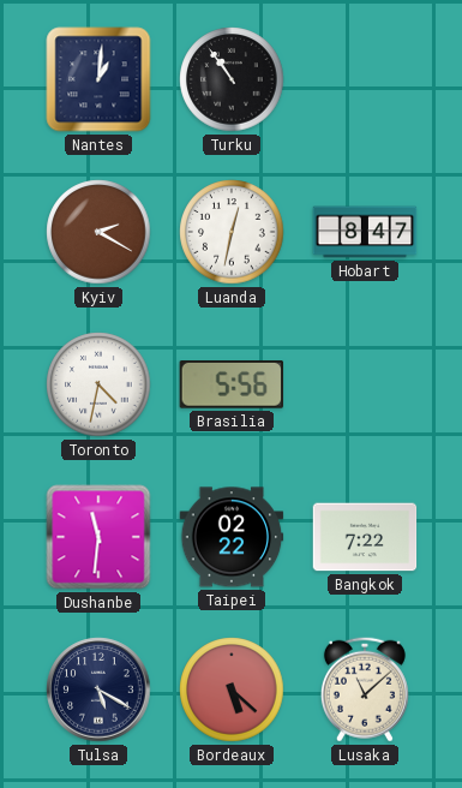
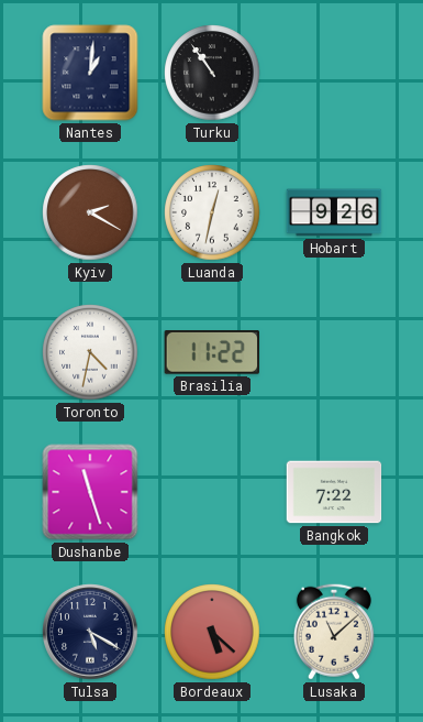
Hobart: 8:47 -> 9:26
Brasilia: 5:56 -> 11:22
Dushanbe: 11:31 -> 11:27
Taipei: 02:22 -> none
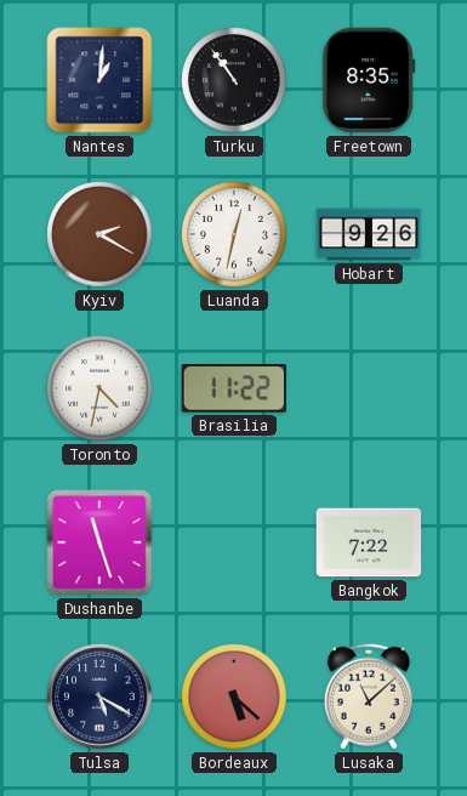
Freetown: none -> 8:35
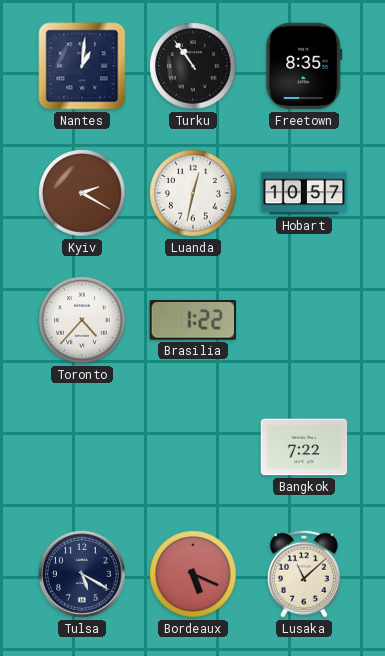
Hobart: 9:26 -> 10:57
Toronto: 4:32 -> 4:37
Brasilia: 11:22 -> 1:22
Dushanbe: 11:27 -> none
Bordeaux: 5:22 -> 5:19
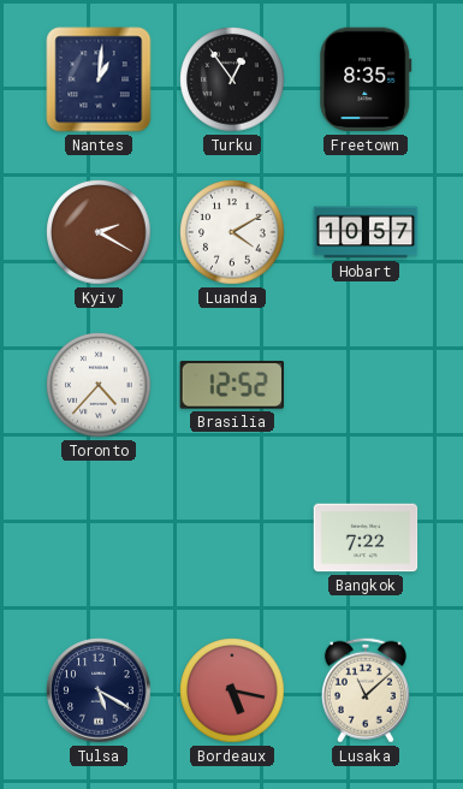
Turku: 10:54 -> 12:54
Luanda: 12:32 -> 4:10
Brasilia: 1:22 -> 12:52
Bordeaux: 5:19 -> 5:17
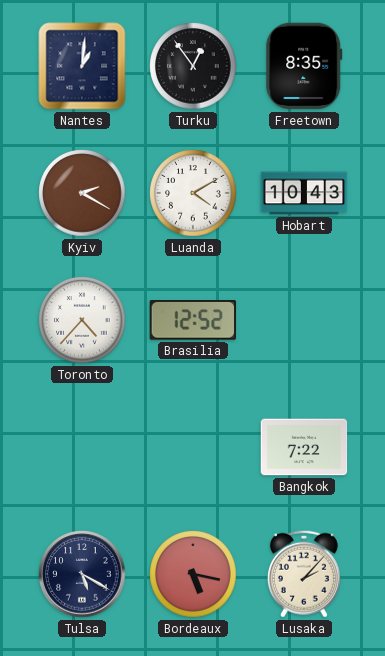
Hobart: 10:57 -> 10:43
Lusaka: 11:08 -> 2:07
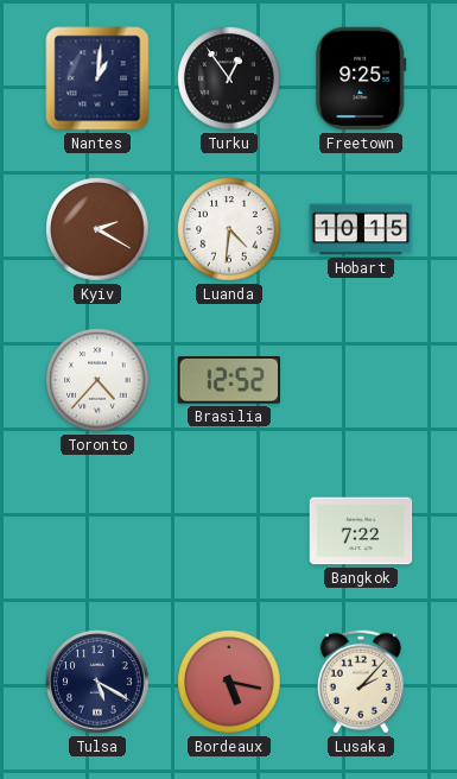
Freetown: 8:35 -> 9:25
Luanda: 4:10 -> 4:31
Hobart: 10:43 -> 10:15
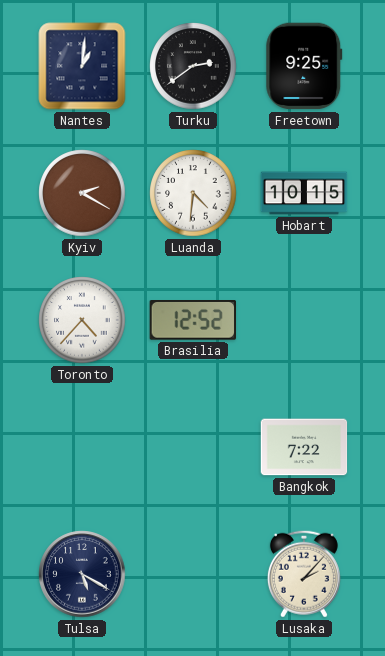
Turku: 12:54 -> 2:39
Bordeaux: 5:17 -> none
